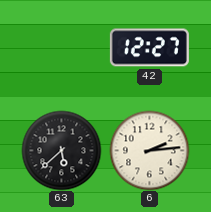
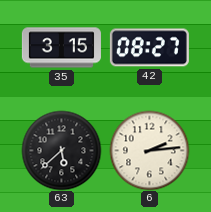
35: none -> 3:15
42: 12:27 -> 08:27
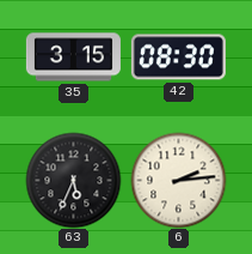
42: 08:27 -> 08:30
63: 5:38 -> 5:34
